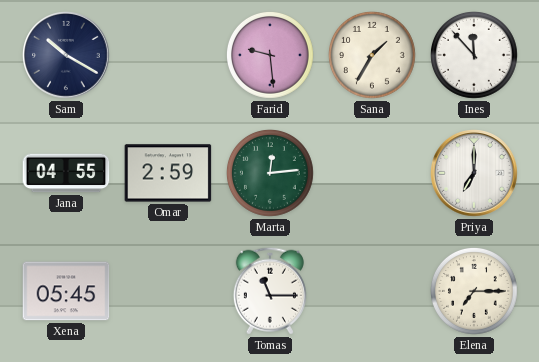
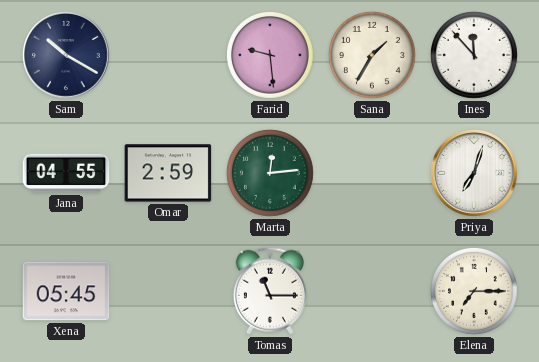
Priya: 7:00 -> 7:03
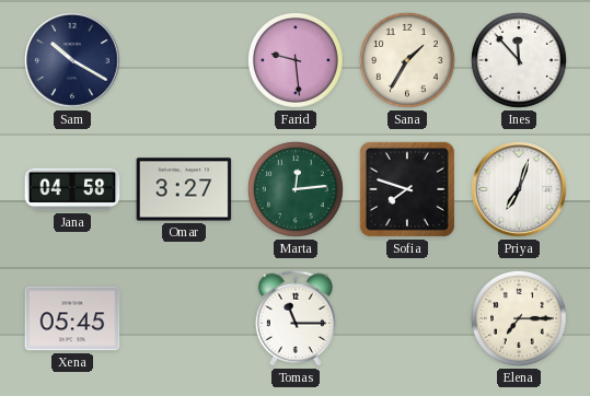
Jana: 04:55 -> 04:58
Omar: 2:59 -> 3:27
Sofia: none -> 7:48
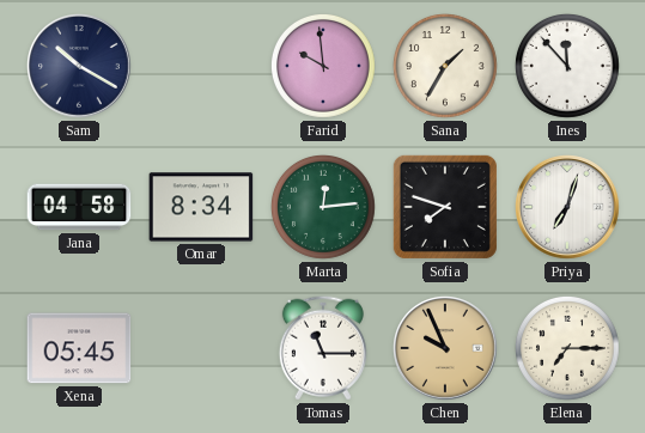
Farid: 9:29 -> 9:59
Omar: 3:27 -> 8:34
Chen: none -> 9:56
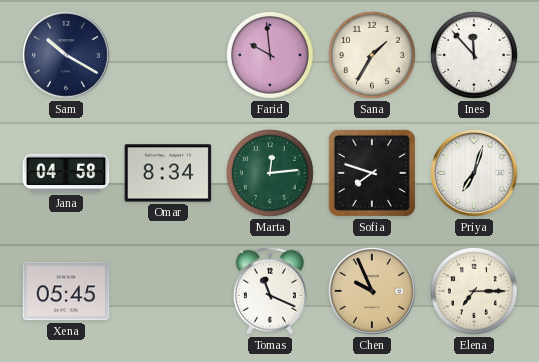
Tomas: 11:15 -> 11:19
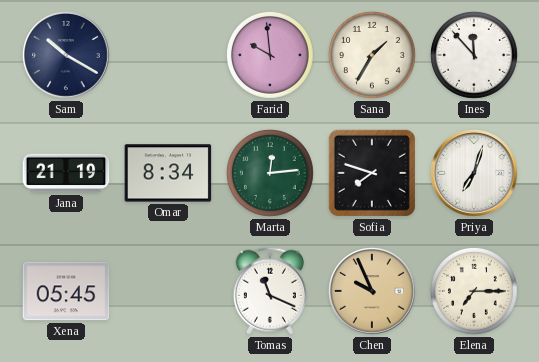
Jana: 04:58 -> 21:19
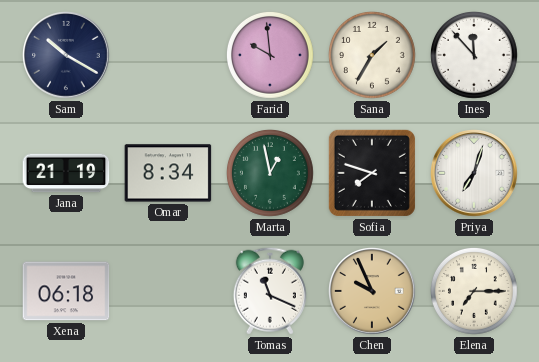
Marta: 12:14 -> 12:58
Xena: 05:45 -> 06:18
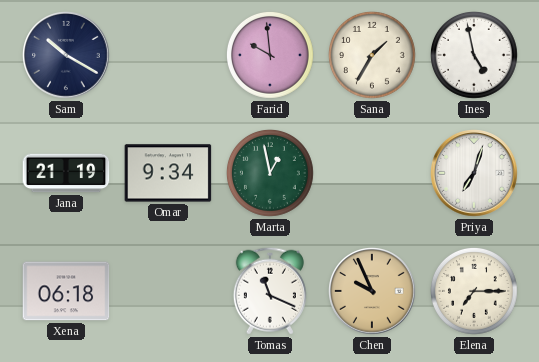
Ines: 11:53 -> 4:58
Omar: 8:34 -> 9:34
Sofia: 7:48 -> none
